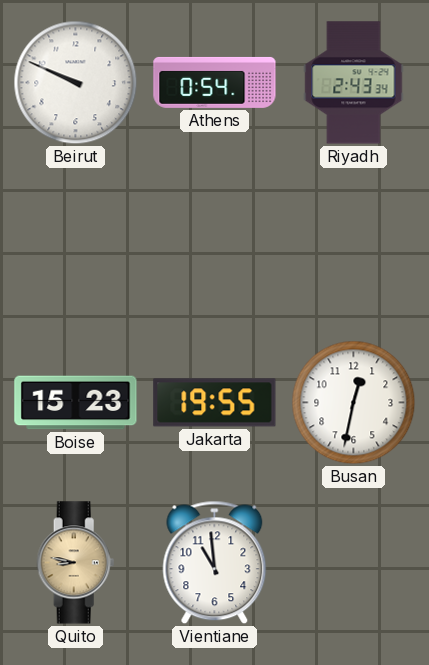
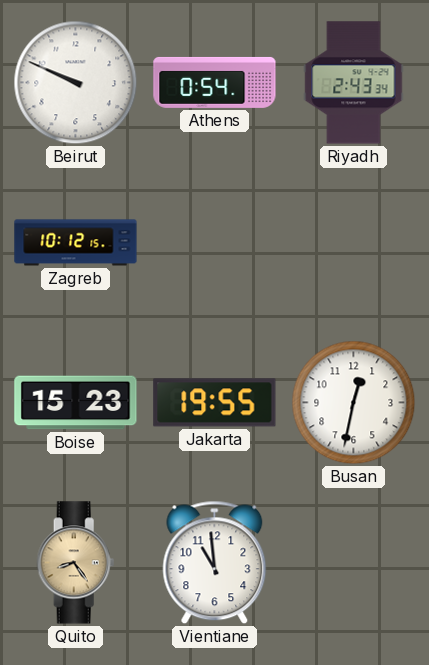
Zagreb: none -> 10:12
Quito: 8:47 -> 8:24
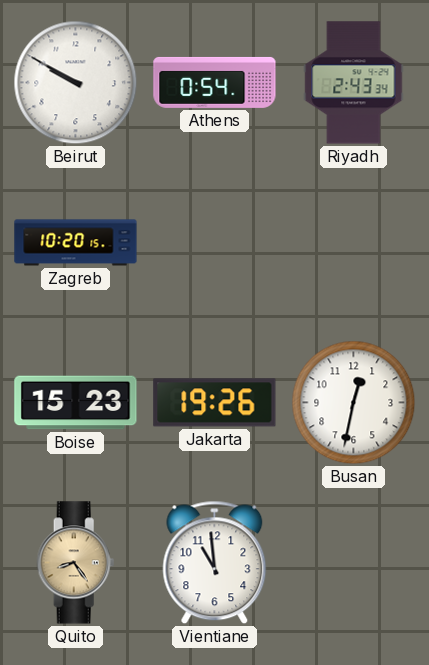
Beirut: 9:49 -> 9:50
Zagreb: 10:12 -> 10:20
Jakarta: 19:55 -> 19:26
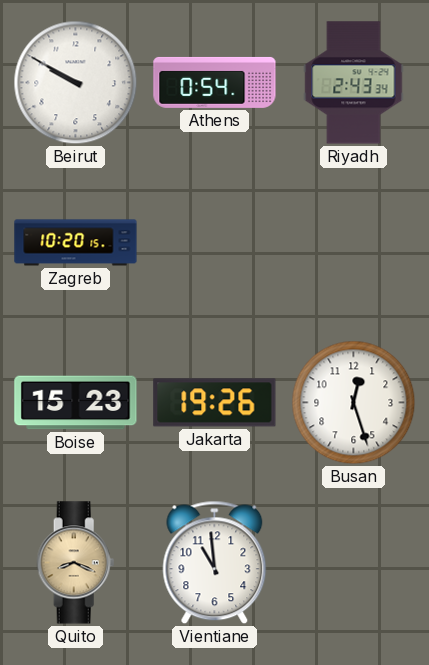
Busan: 12:32 -> 12:27
Quito: 8:24 -> 8:19
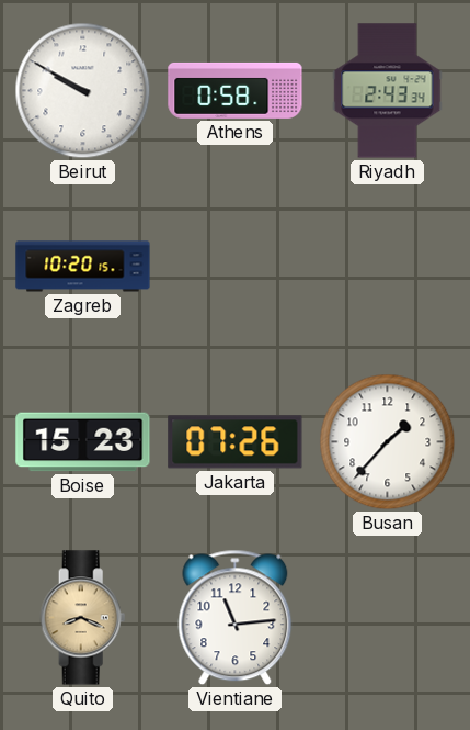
Athens: 0:54 -> 0:58
Jakarta: 19:26 -> 07:26
Busan: 12:27 -> 1:37
Vientiane: 10:59 -> 11:14
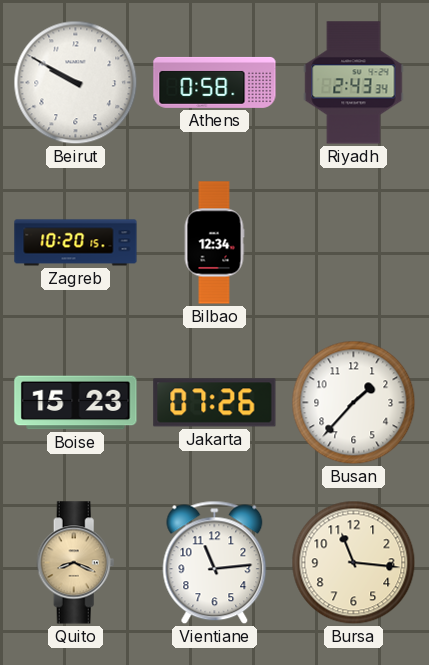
Bilbao: none -> 12:34
Bursa: none -> 11:16
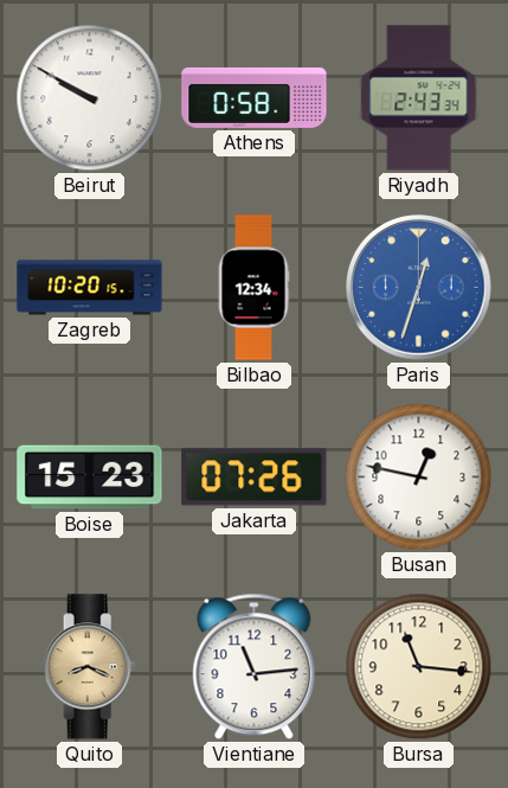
Paris: none -> 12:33
Busan: 1:37 -> 12:47
